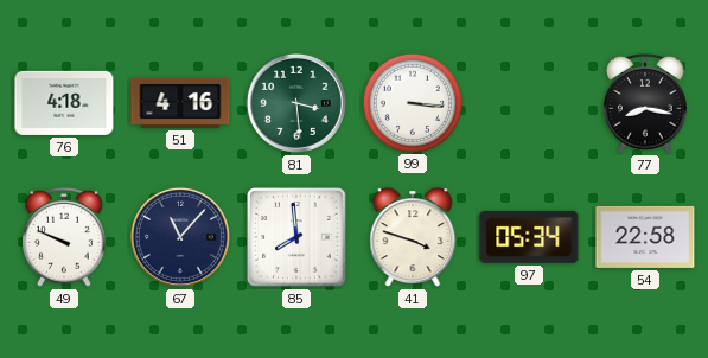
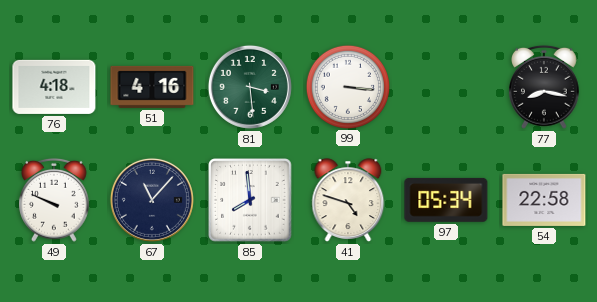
41: 3:48 -> 4:48
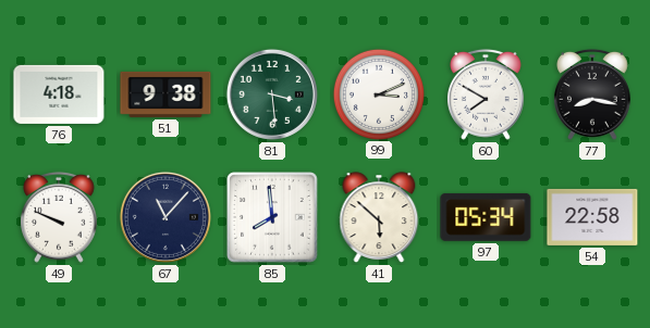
51: 4:16 -> 9:38
99: 3:16 -> 3:11
60: none -> 7:50
41: 4:48 -> 5:52
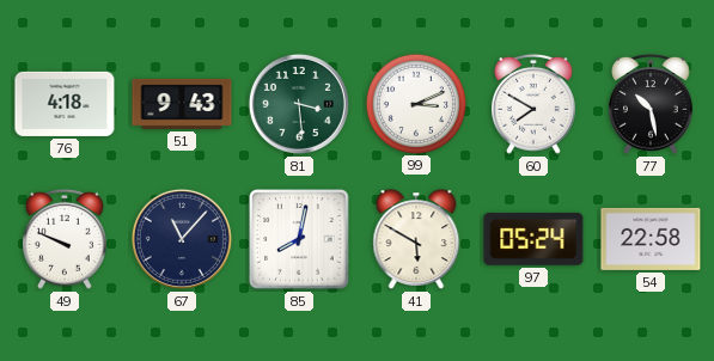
51: 9:38 -> 9:43
77: 8:17 -> 10:28
85: 7:59 -> 8:02
41: 5:52 -> 5:50
97: 05:34 -> 05:24
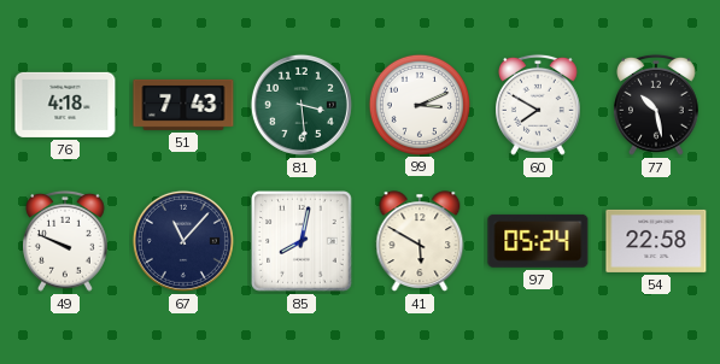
51: 9:43 -> 7:43
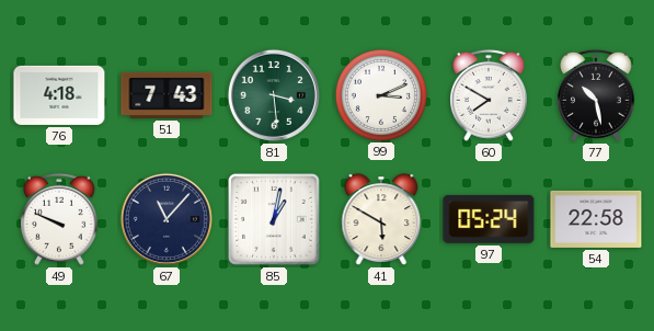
85: 8:02 -> 1:02
